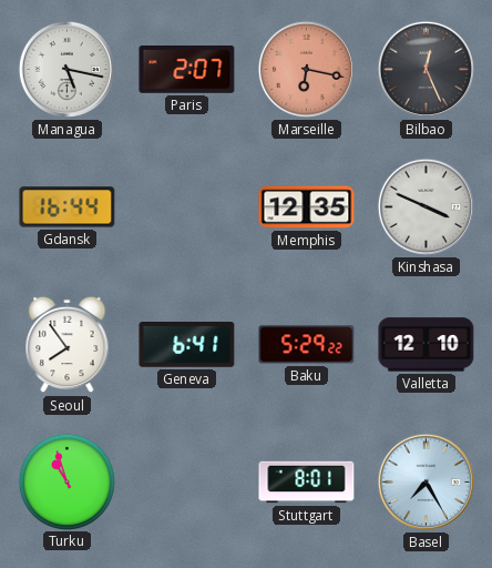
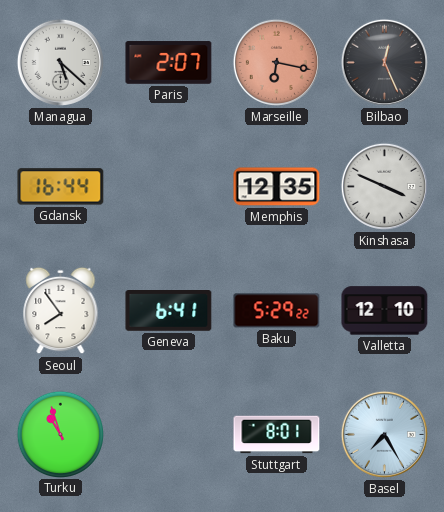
Managua: 5:17 -> 5:22
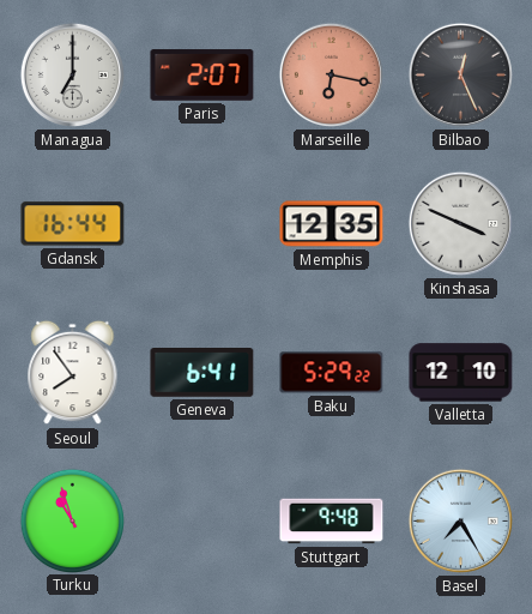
Managua: 5:22 -> 7:00
Stuttgart: 8:01 -> 9:48
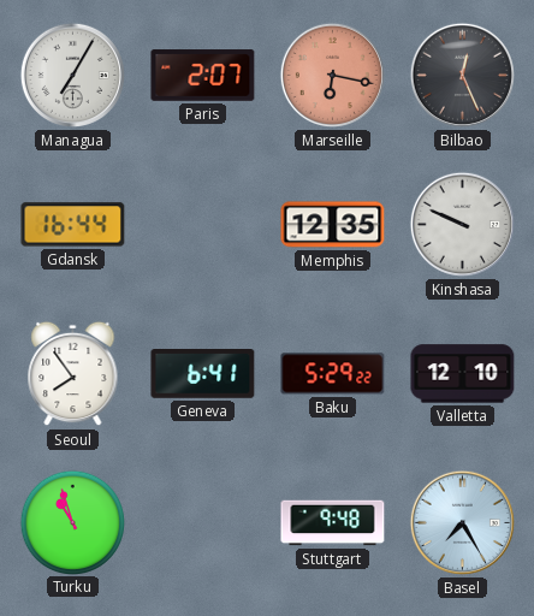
Managua: 7:00 -> 7:05
Kinshasa: 3:49 -> 9:49
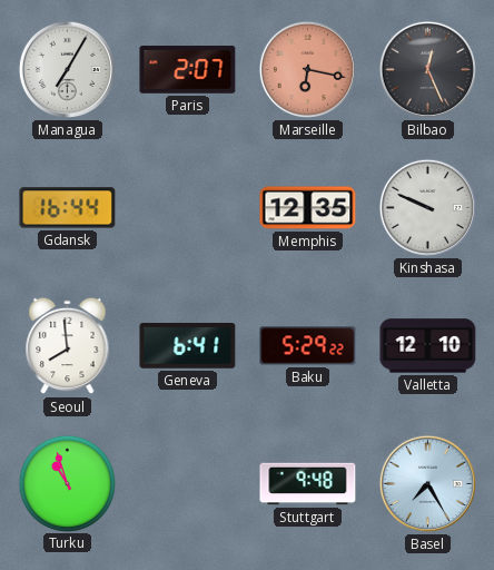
Seoul: 7:54 -> 7:59
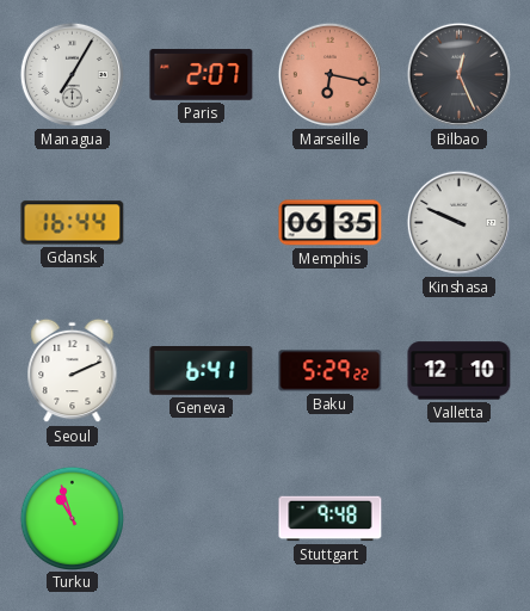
Memphis: 12:35 -> 06:35
Seoul: 7:59 -> 2:11
Basel: 7:25 -> none
